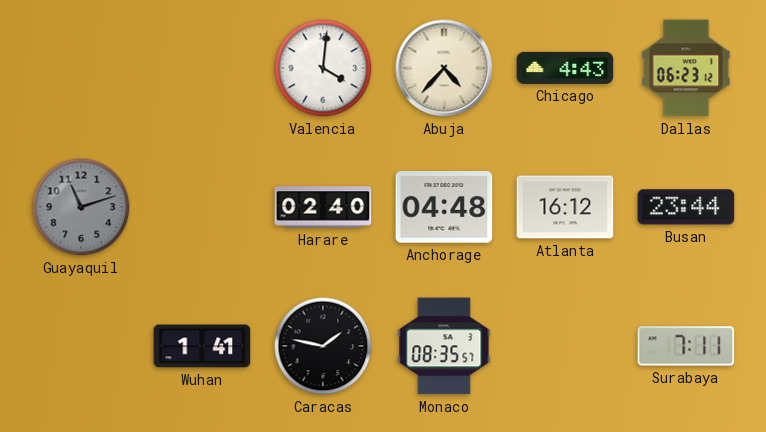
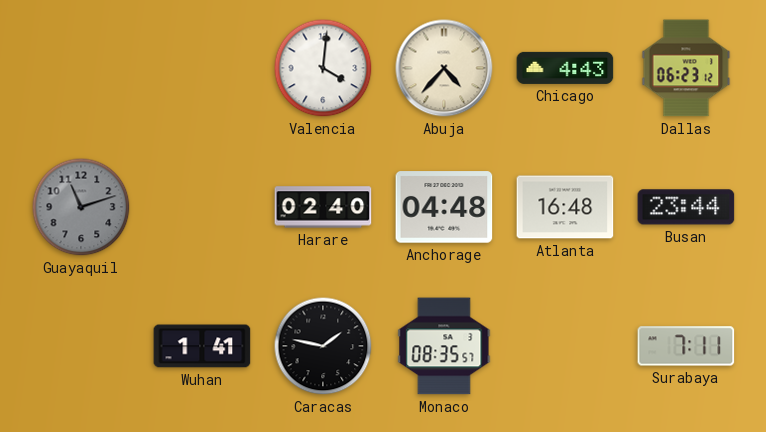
Atlanta: 16:12 -> 16:48
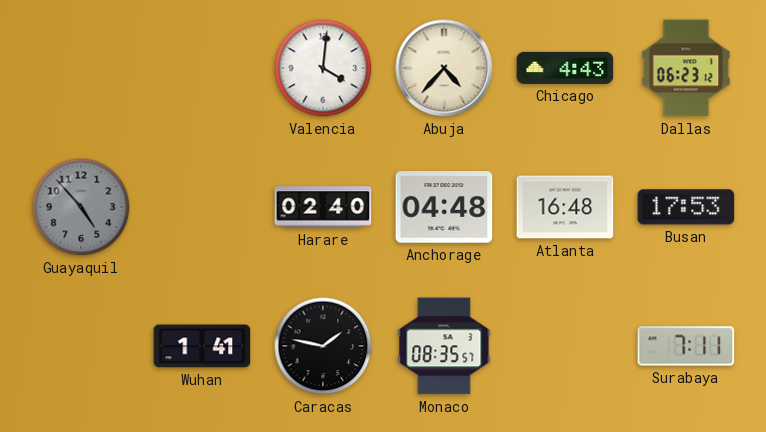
Guayaquil: 11:12 -> 4:53
Busan: 23:44 -> 17:53
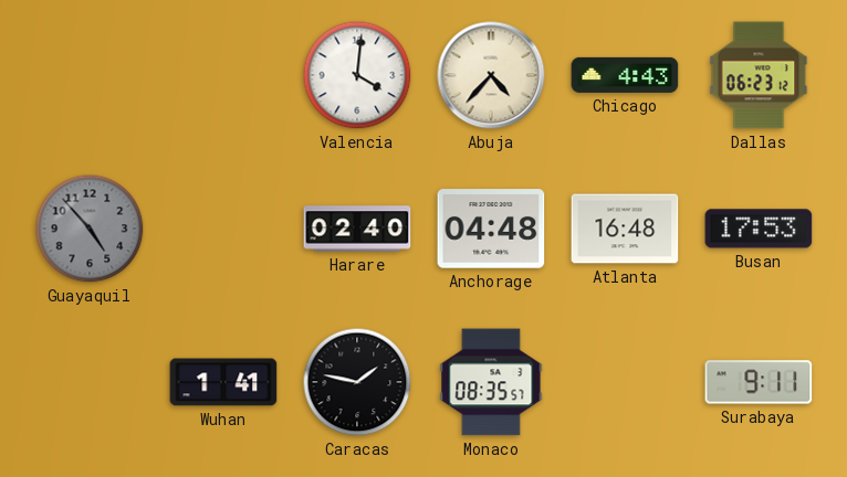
Surabaya: 7:11 -> 9:11
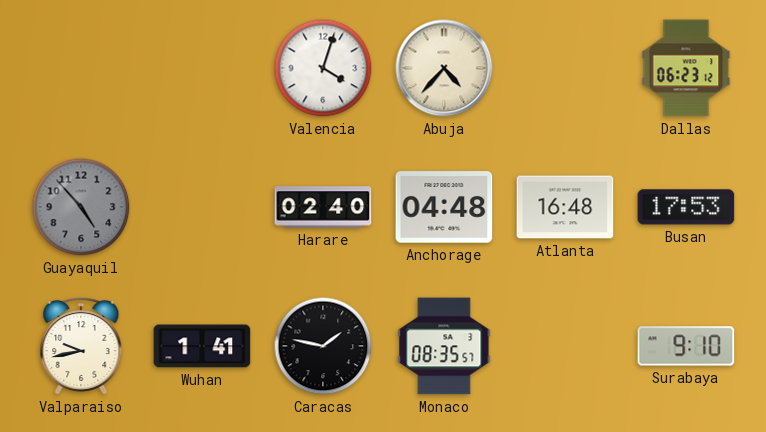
Valencia: 4:01 -> 4:03
Chicago: 4:43 -> none
Valparaiso: none -> 9:43
Surabaya: 9:11 -> 9:10
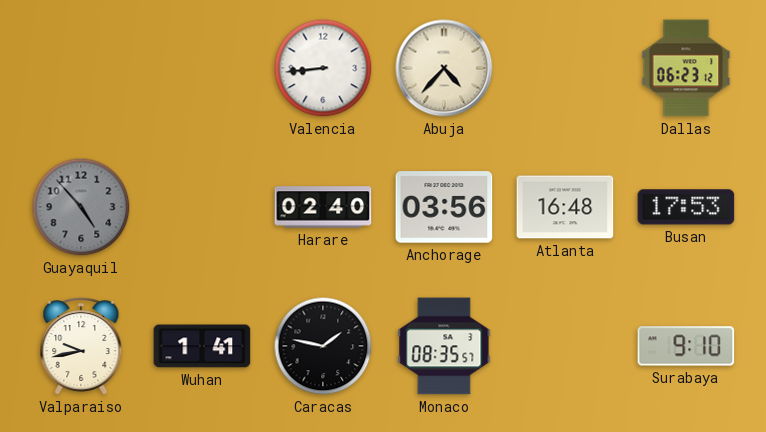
Valencia: 4:03 -> 8:44
Anchorage: 04:48 -> 03:56
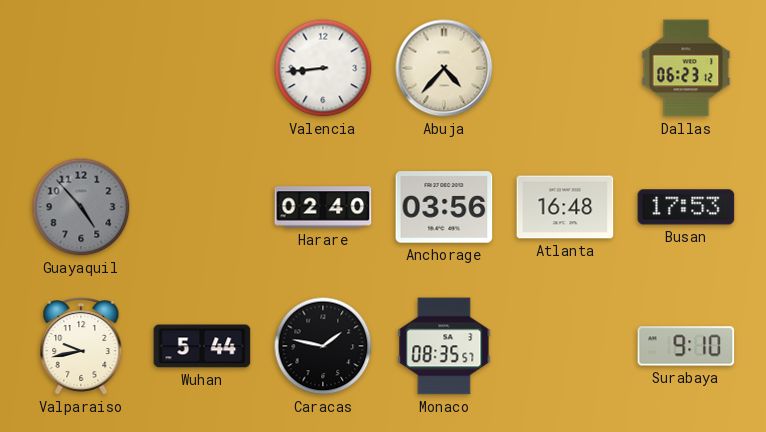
Wuhan: 1:41 -> 5:44
